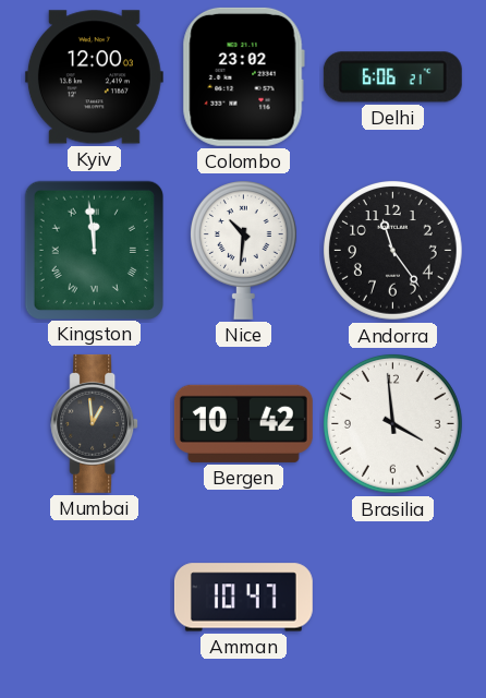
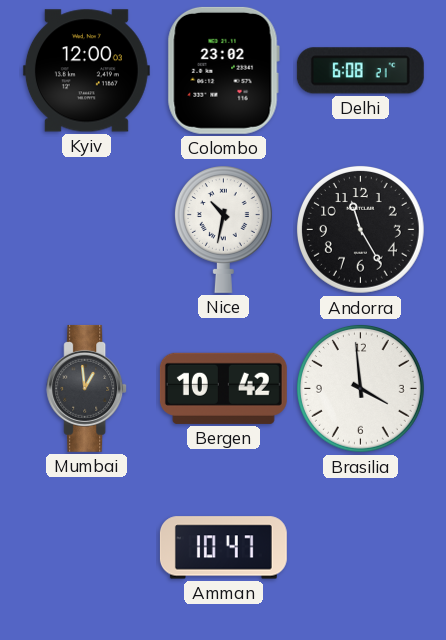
Delhi: 6:06 -> 6:08
Kingston: 11:59 -> none
Nice: 10:31 -> 10:32
Andorra: 11:24 -> 11:25
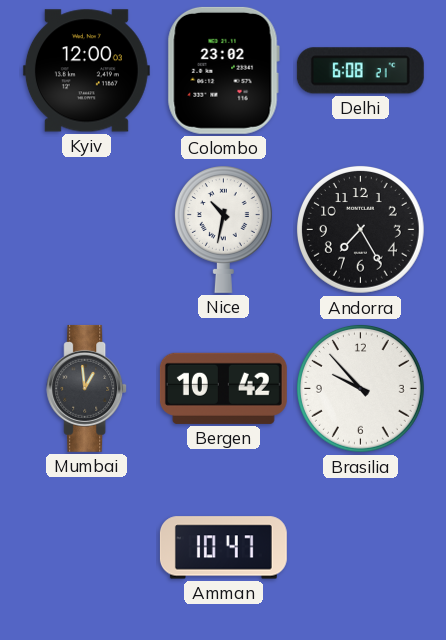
Andorra: 11:25 -> 7:25
Brasilia: 3:59 -> 9:53
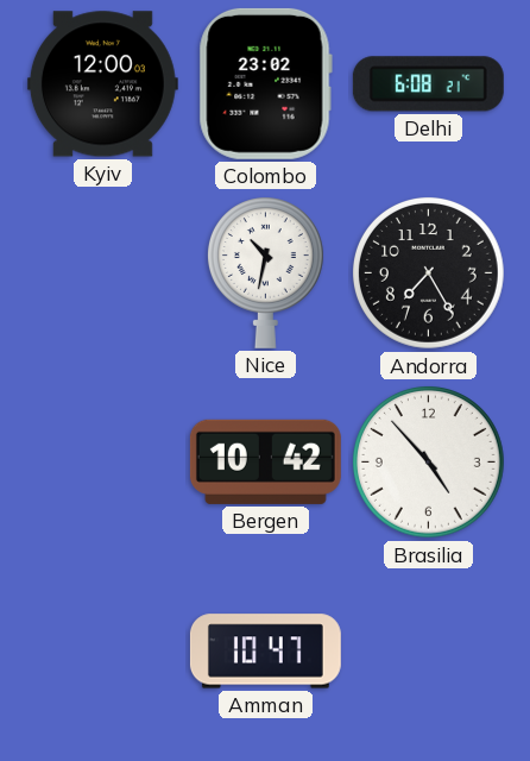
Mumbai: 12:59 -> none
Brasilia: 9:53 -> 4:53
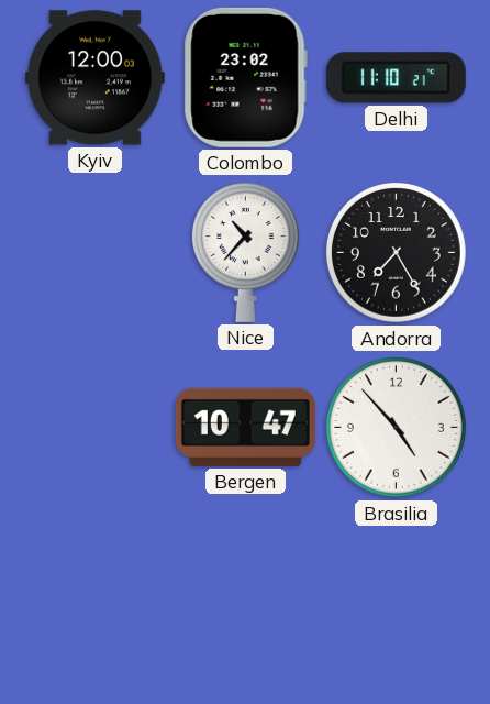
Delhi: 6:08 -> 11:10
Nice: 10:32 -> 10:37
Bergen: 10:42 -> 10:47
Amman: 10:47 -> none
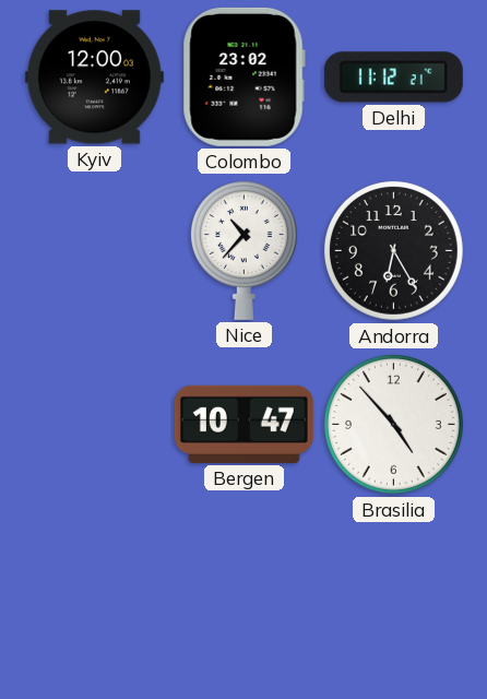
Delhi: 11:10 -> 11:12
Andorra: 7:25 -> 6:25
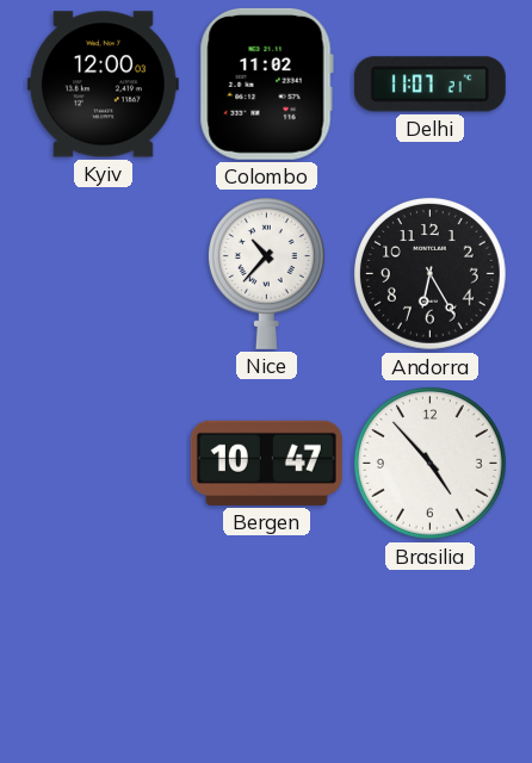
Colombo: 23:02 -> 11:02
Delhi: 11:12 -> 11:07
